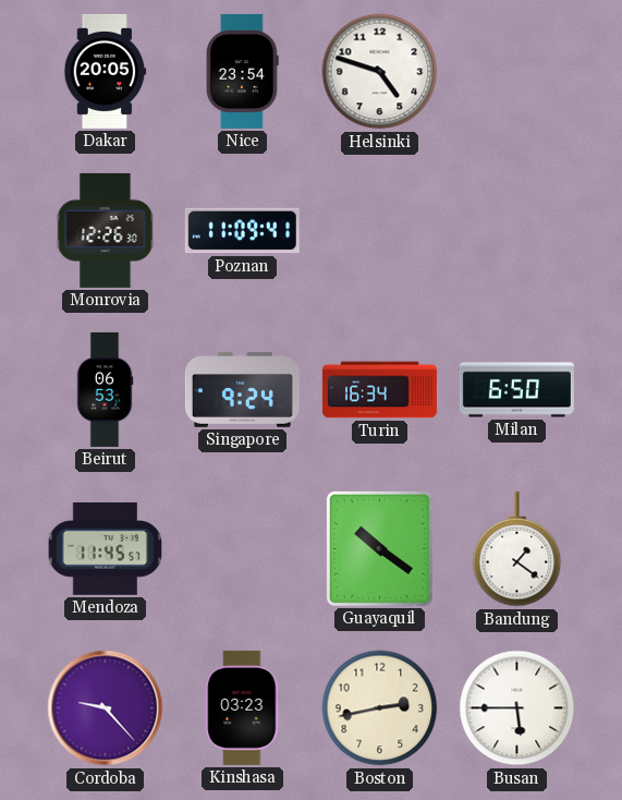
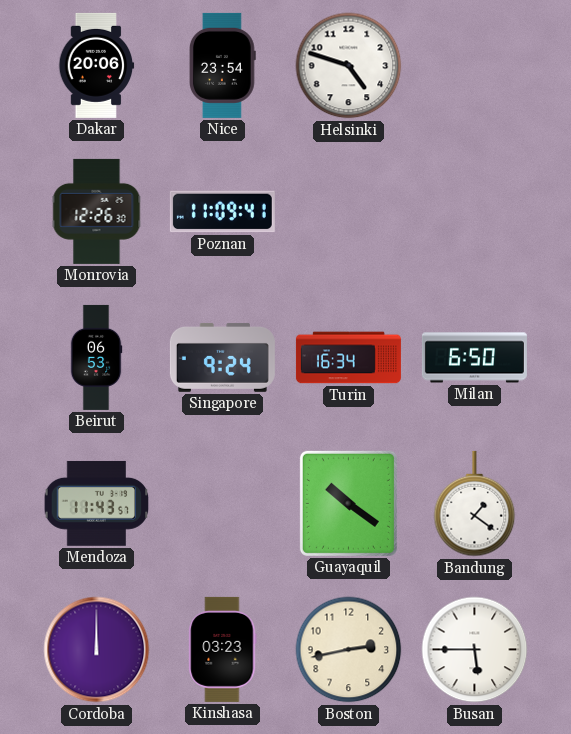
Dakar: 20:05 -> 20:06
Mendoza: 11:45 -> 11:43
Cordoba: 9:23 -> 12:00
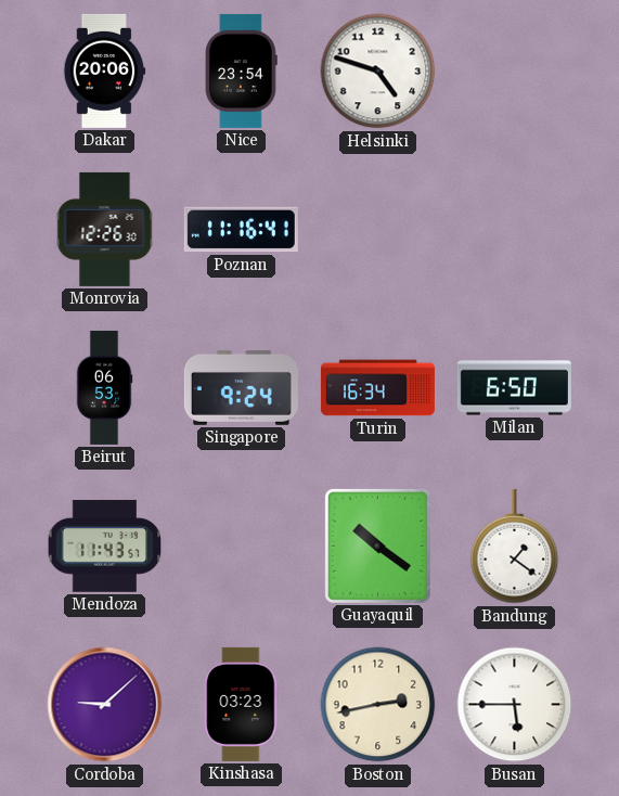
Poznan: 11:09 -> 11:16
Cordoba: 12:00 -> 9:08
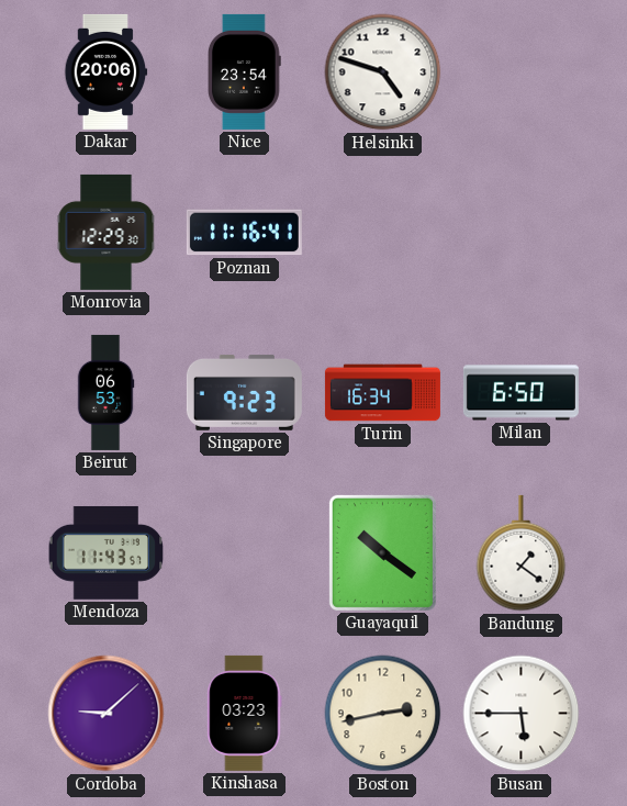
Monrovia: 12:26 -> 12:29
Singapore: 9:24 -> 9:23
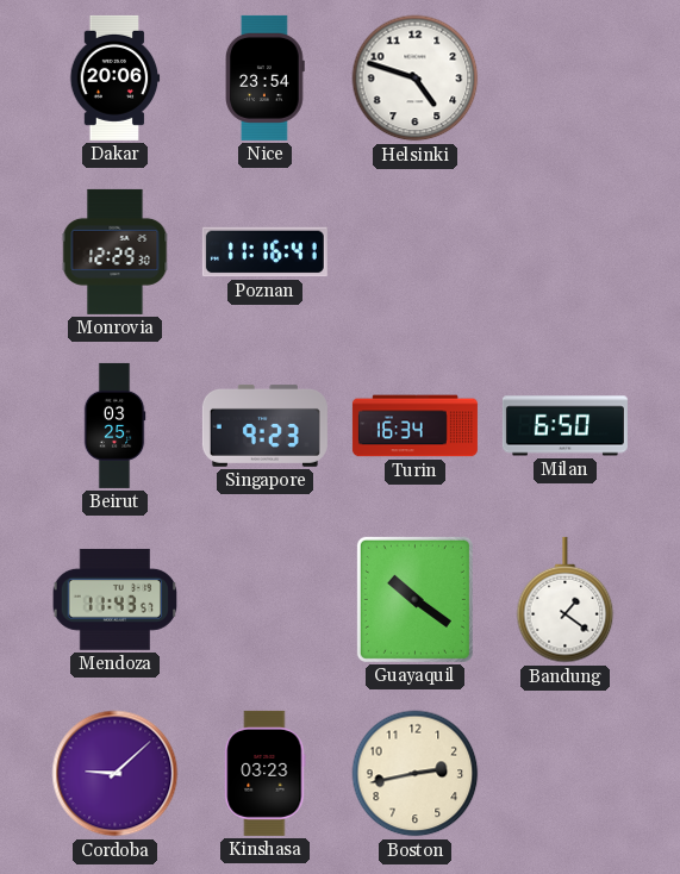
Beirut: 06:53 -> 03:25
Busan: 5:45 -> none
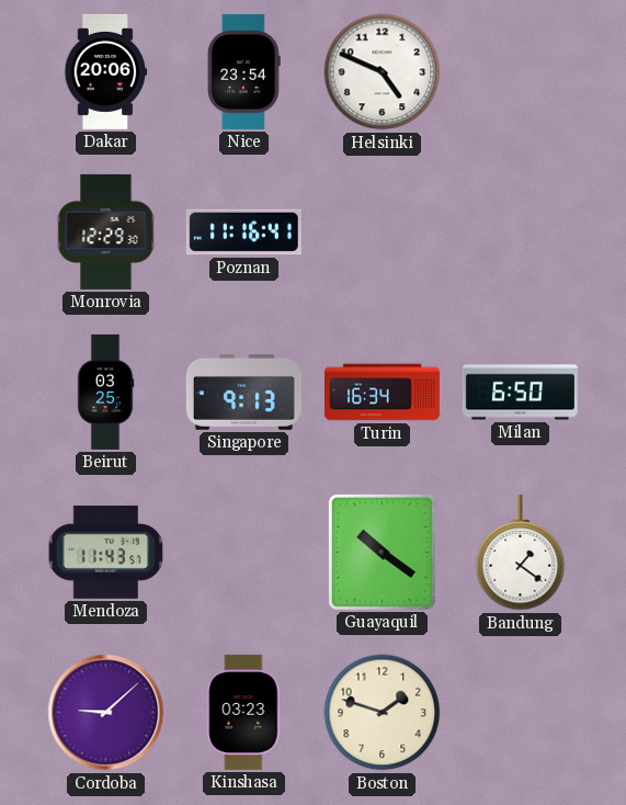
Helsinki: 4:48 -> 4:49
Singapore: 9:23 -> 9:13
Boston: 2:43 -> 1:48
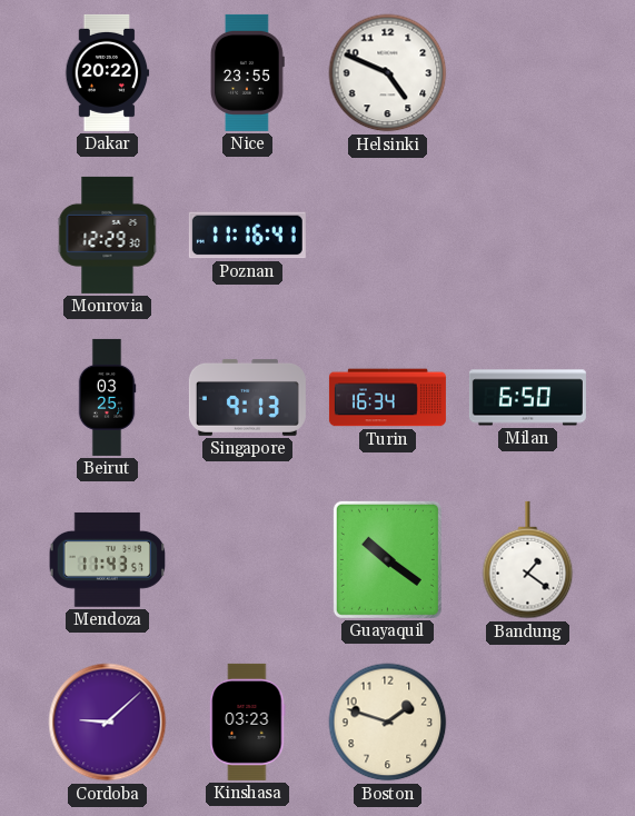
Dakar: 20:06 -> 20:22
Nice: 23:54 -> 23:55
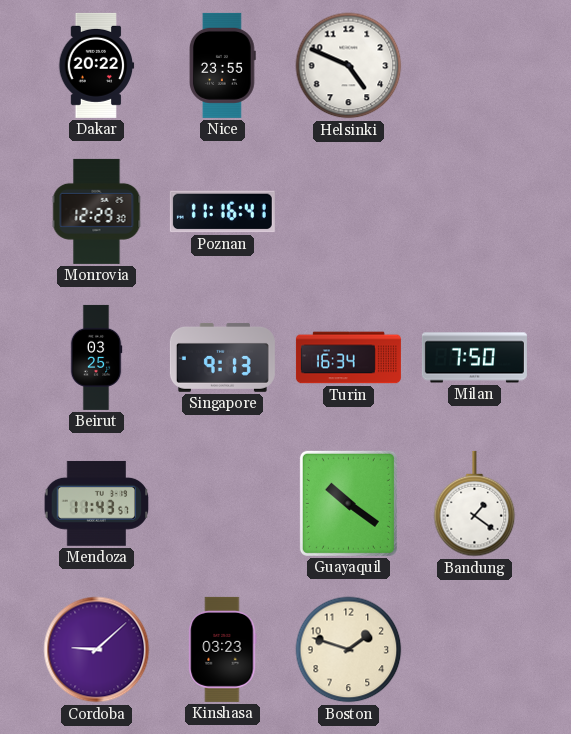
Milan: 6:50 -> 7:50
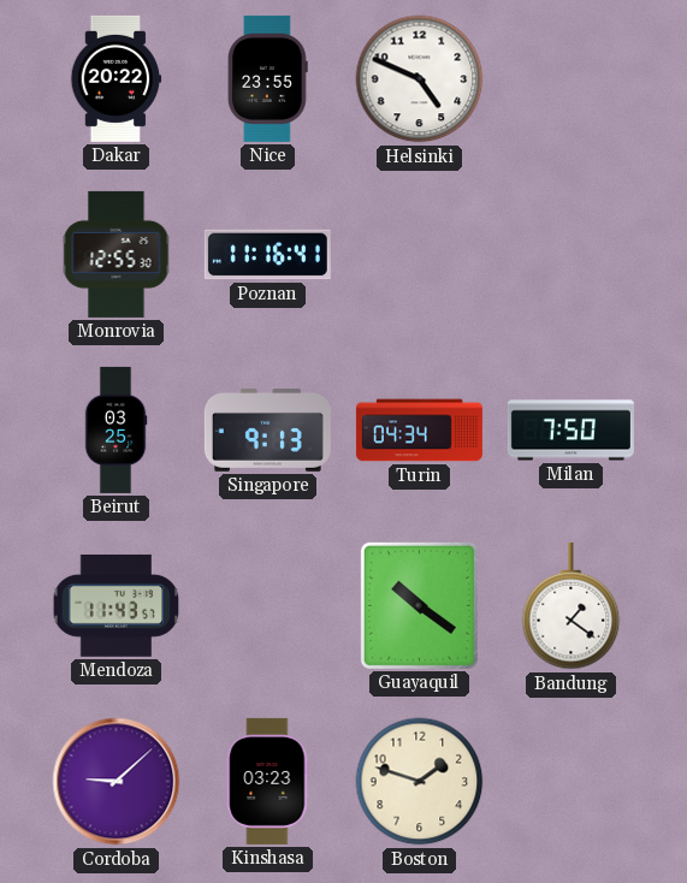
Monrovia: 12:29 -> 12:55
Turin: 16:34 -> 04:34
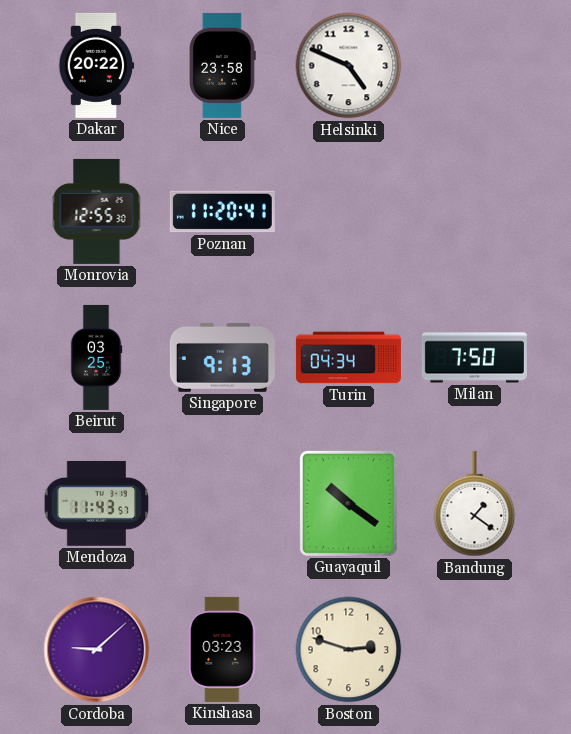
Nice: 23:55 -> 23:58
Poznan: 11:16 -> 11:20
Boston: 1:48 -> 2:48
